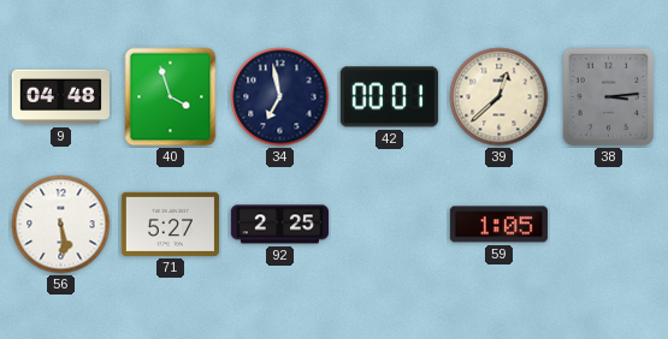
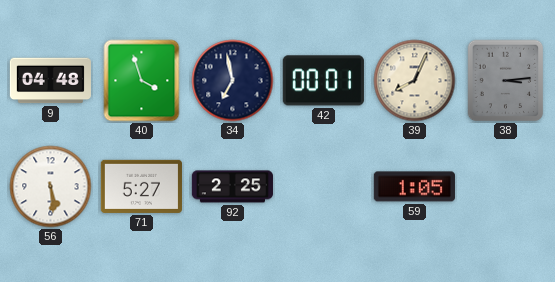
39: 12:38 -> 8:04
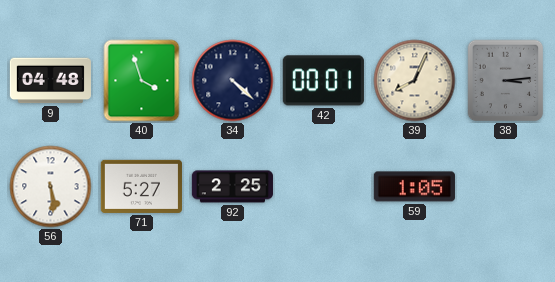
34: 6:58 -> 4:22
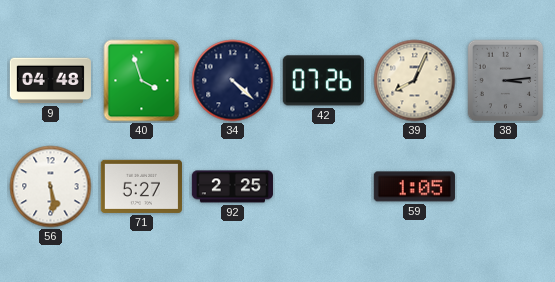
42: 00:01 -> 07:26
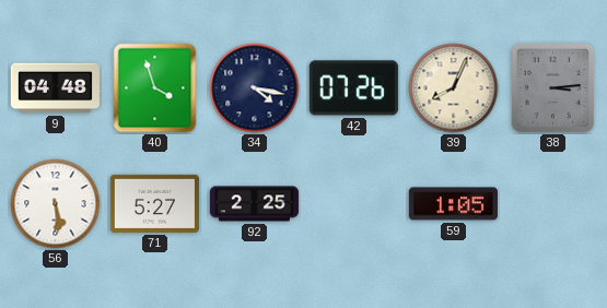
34: 4:22 -> 4:17
